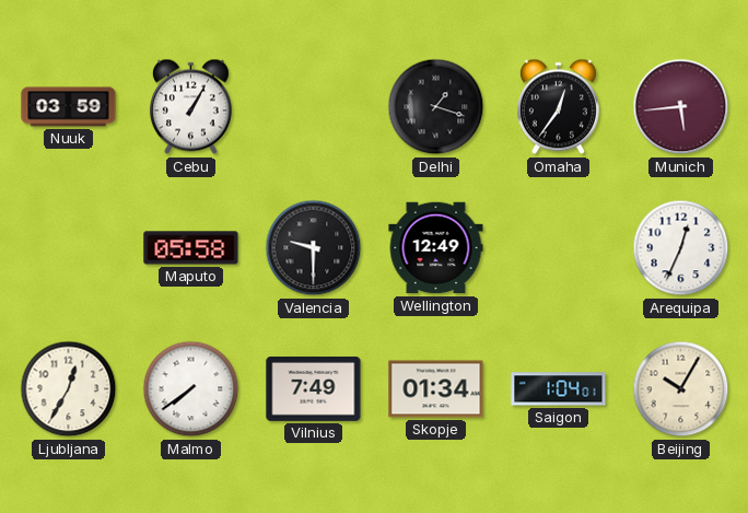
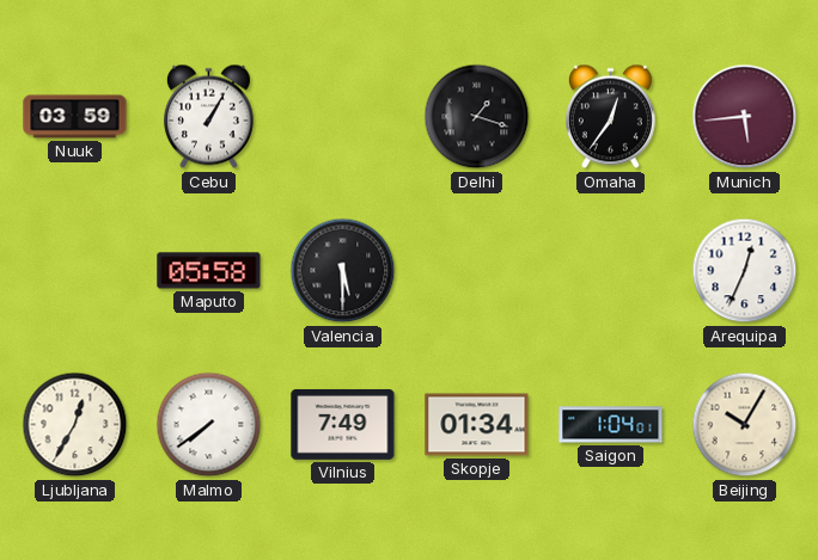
Valencia: 9:30 -> 5:30
Wellington: 12:49 -> none
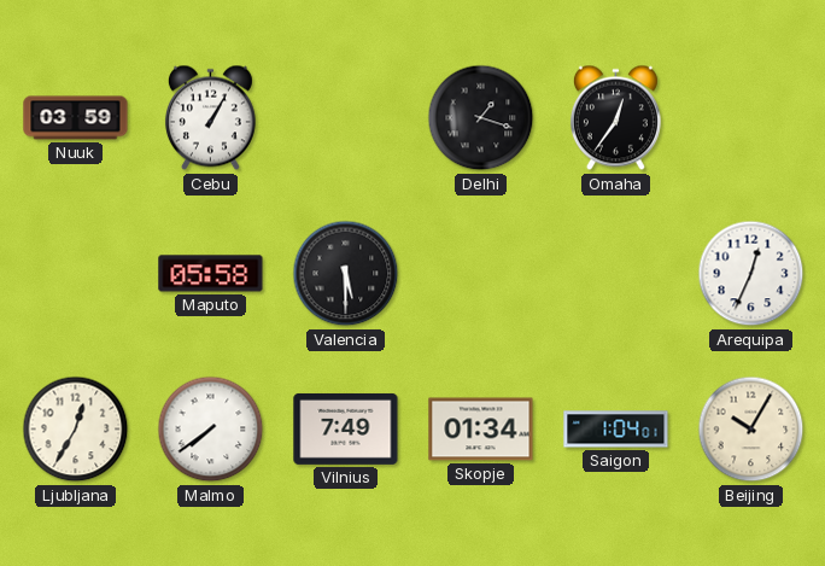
Munich: 5:44 -> none
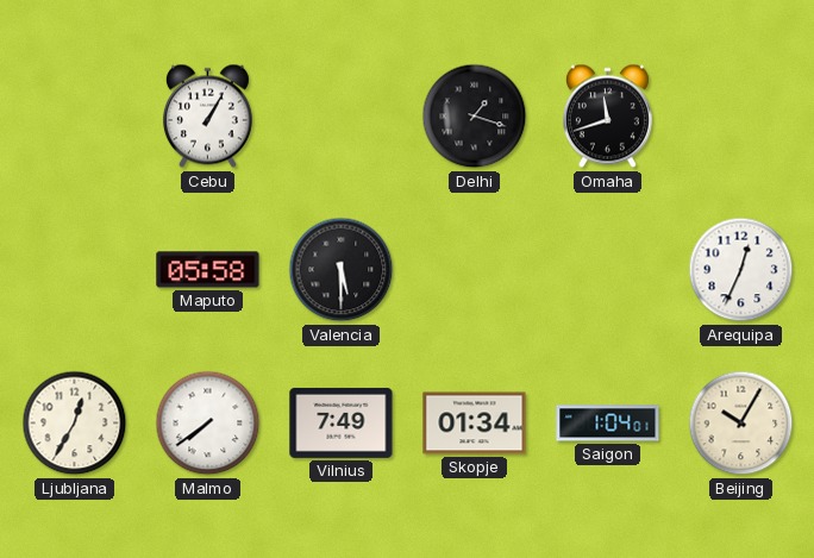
Nuuk: 03:59 -> none
Omaha: 12:36 -> 11:42
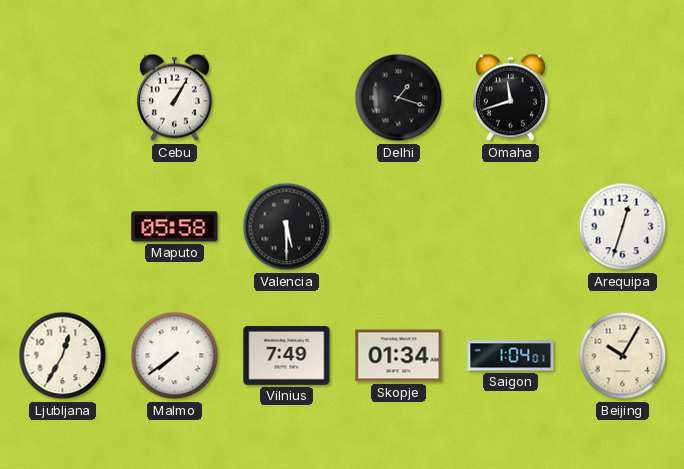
Arequipa: 12:34 -> 12:33
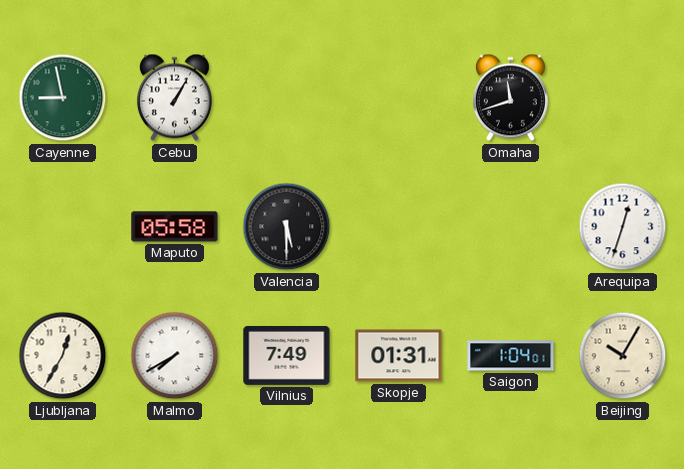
Cayenne: none -> 8:58
Delhi: 1:18 -> none
Malmo: 7:39 -> 7:40
Skopje: 01:34 -> 01:31
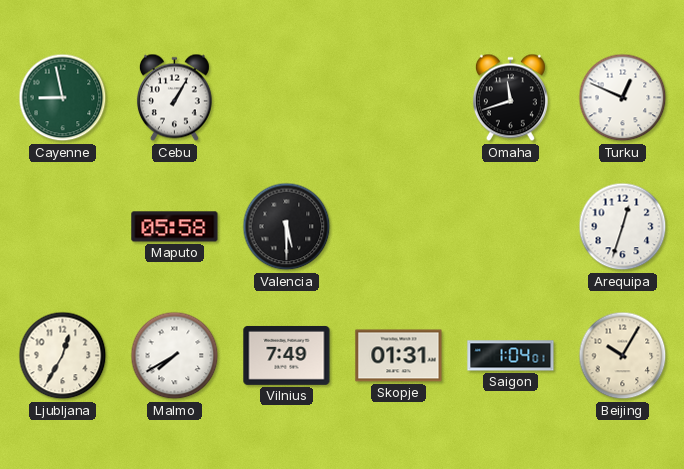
Turku: none -> 12:49
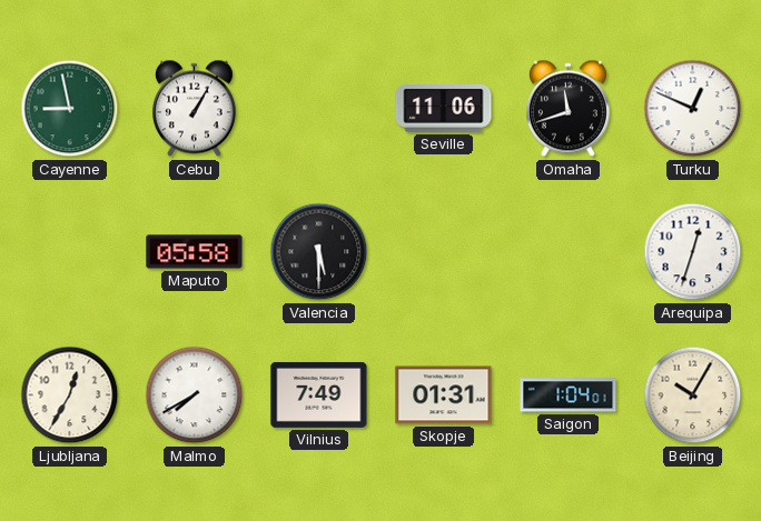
Seville: none -> 11:06
